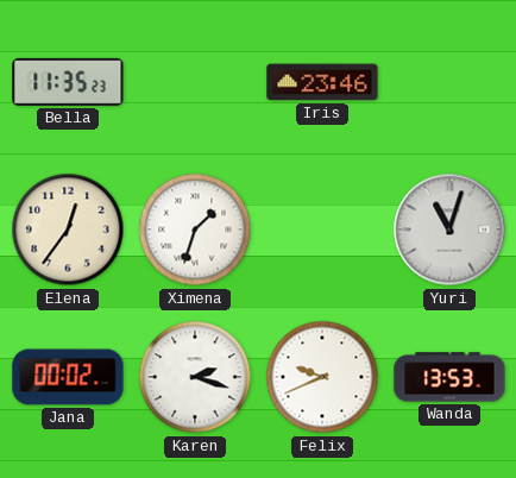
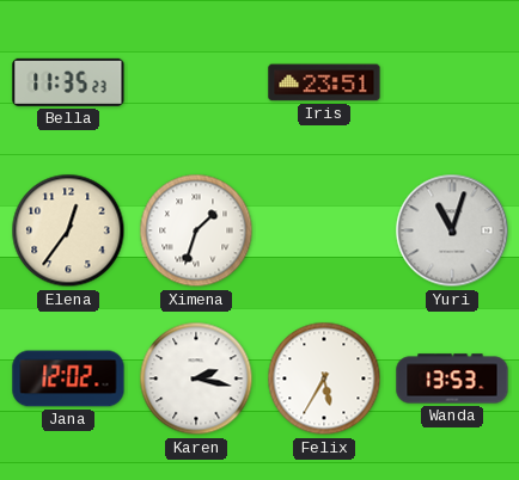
Iris: 23:46 -> 23:51
Jana: 00:02 -> 12:02
Karen: 2:18 -> 2:17
Felix: 9:41 -> 5:35
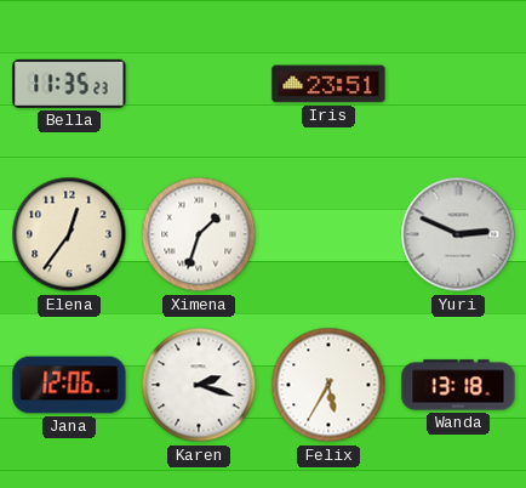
Yuri: 11:03 -> 2:49
Jana: 12:02 -> 12:06
Karen: 2:17 -> 2:18
Wanda: 13:53 -> 13:18
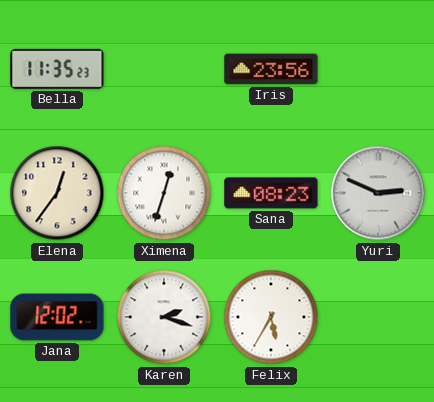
Iris: 23:51 -> 23:56
Ximena: 1:33 -> 12:33
Sana: none -> 08:23
Jana: 12:06 -> 12:02
Wanda: 13:18 -> none
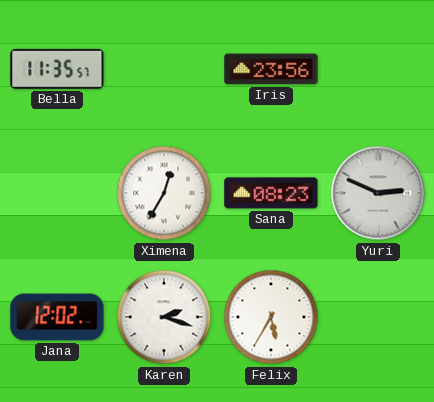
Bella: 11:35:23 -> 11:35:57
Elena: 12:36 -> none
Ximena: 12:33 -> 12:35
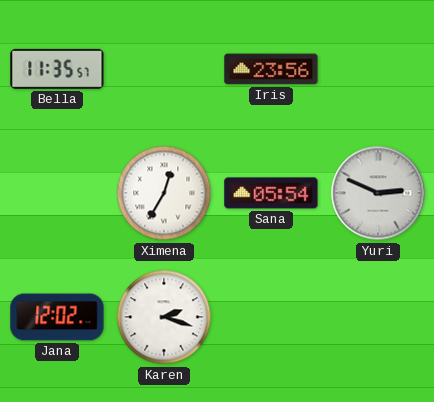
Sana: 08:23 -> 05:54
Felix: 5:35 -> none
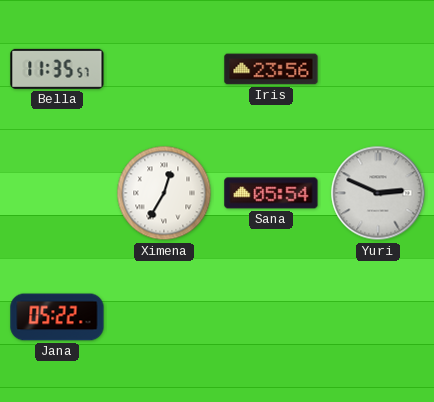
Jana: 12:02 -> 05:22
Karen: 2:18 -> none
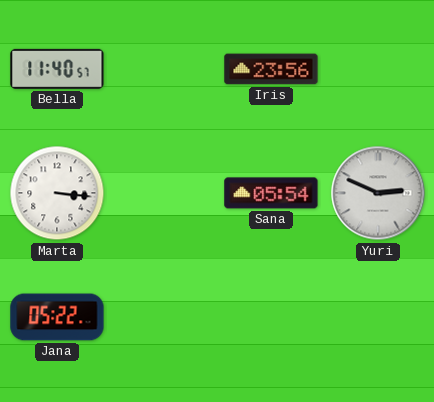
Bella: 11:35 -> 11:40
Marta: none -> 3:16
Ximena: 12:35 -> none
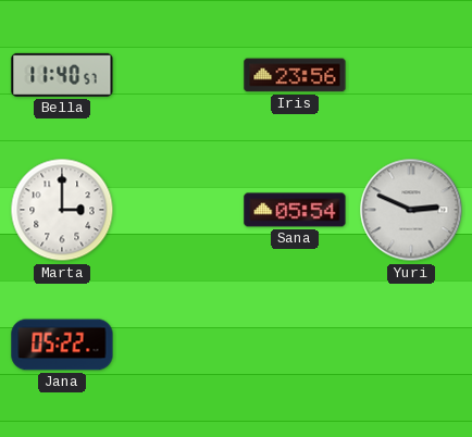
Marta: 3:16 -> 3:00
